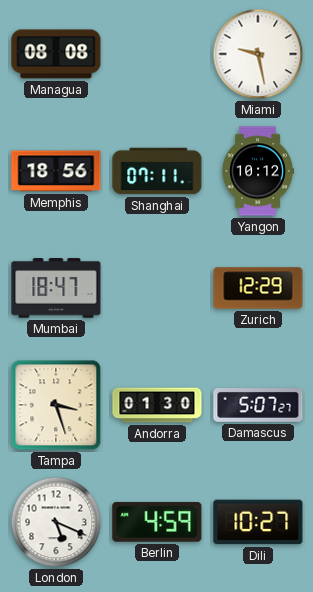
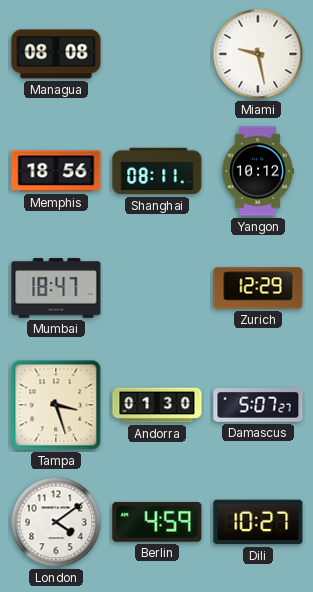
Shanghai: 07:11 -> 08:11
London: 5:19 -> 4:09
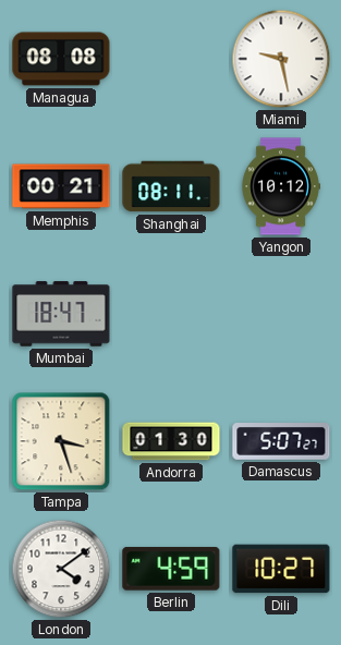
Memphis: 18:56 -> 00:21
Zurich: 12:29 -> none
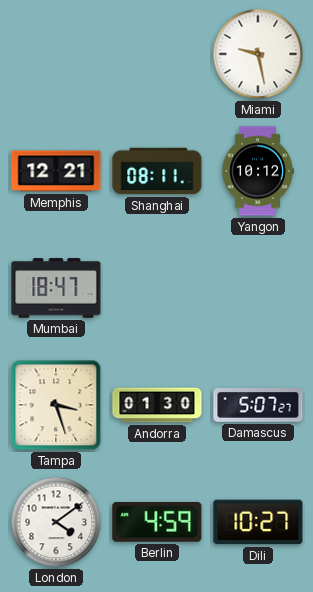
Managua: 08:08 -> none
Memphis: 00:21 -> 12:21
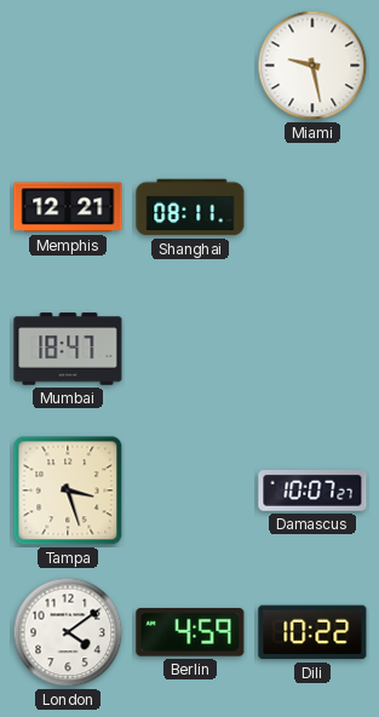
Yangon: 10:12 -> none
Andorra: 01:30 -> none
Damascus: 5:07 -> 10:07
Dili: 10:27 -> 10:22
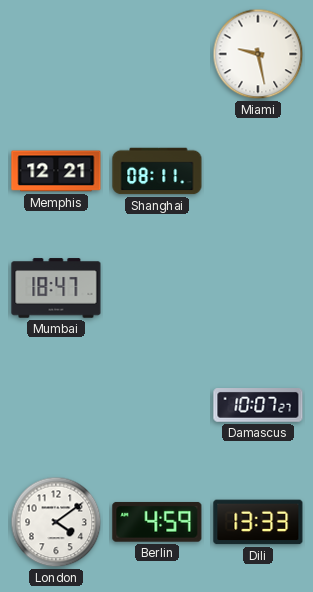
Tampa: 3:27 -> none
Dili: 10:22 -> 13:33
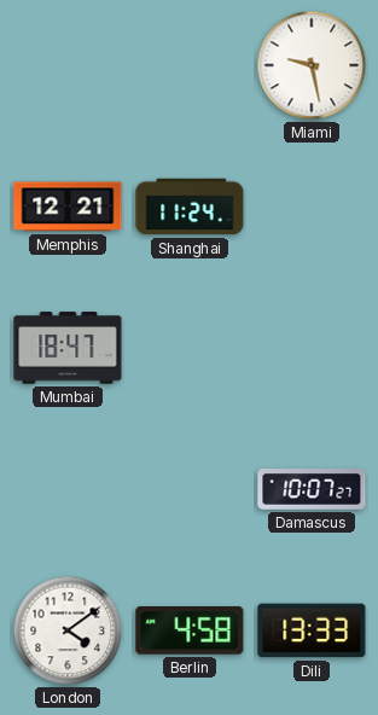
Shanghai: 08:11 -> 11:24
Berlin: 4:59 -> 4:58
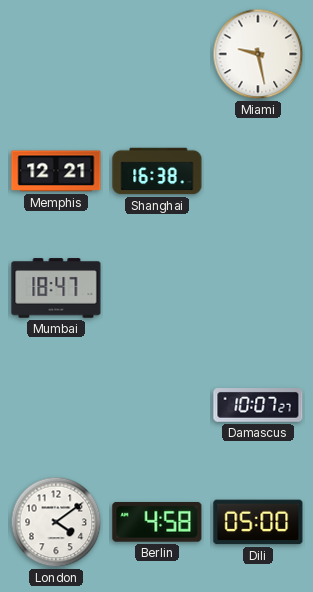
Shanghai: 11:24 -> 16:38
Dili: 13:33 -> 05:00
